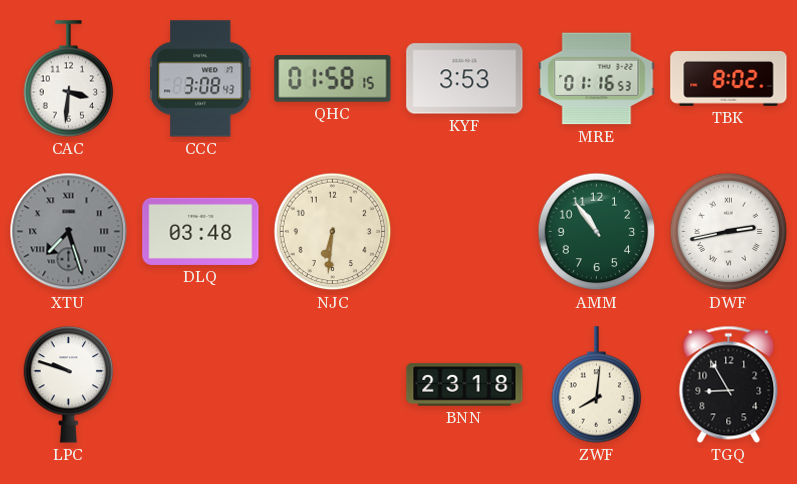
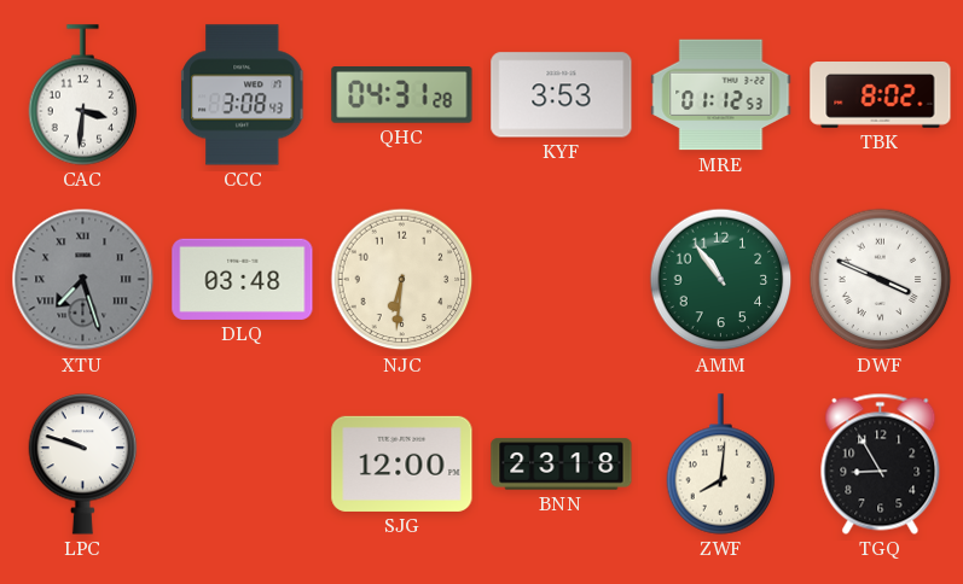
QHC: 01:58 -> 04:31
MRE: 01:16 -> 01:12
DWF: 2:43 -> 3:49
SJG: none -> 12:00
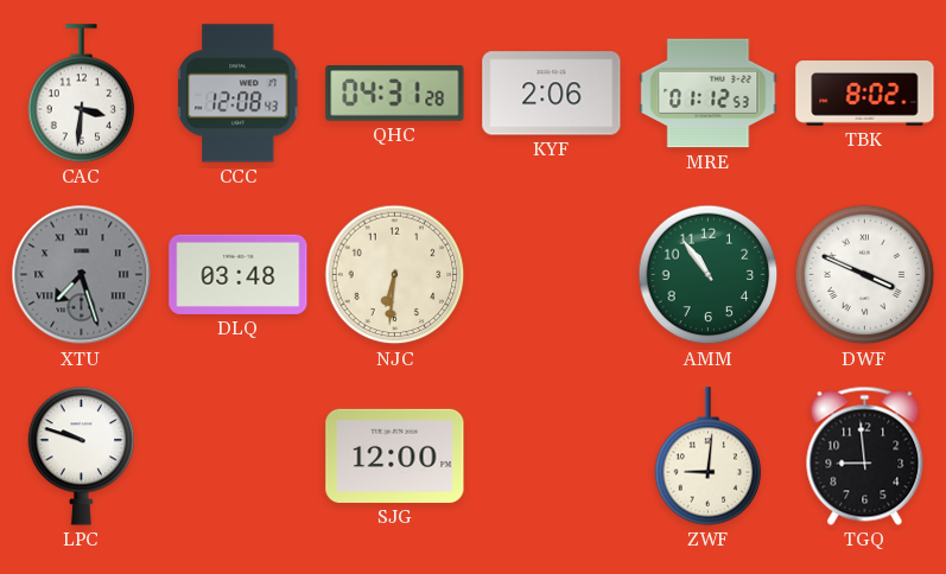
CCC: 3:08 -> 12:08
KYF: 3:53 -> 2:06
BNN: 23:18 -> none
ZWF: 8:01 -> 9:01
TGQ: 8:55 -> 8:59
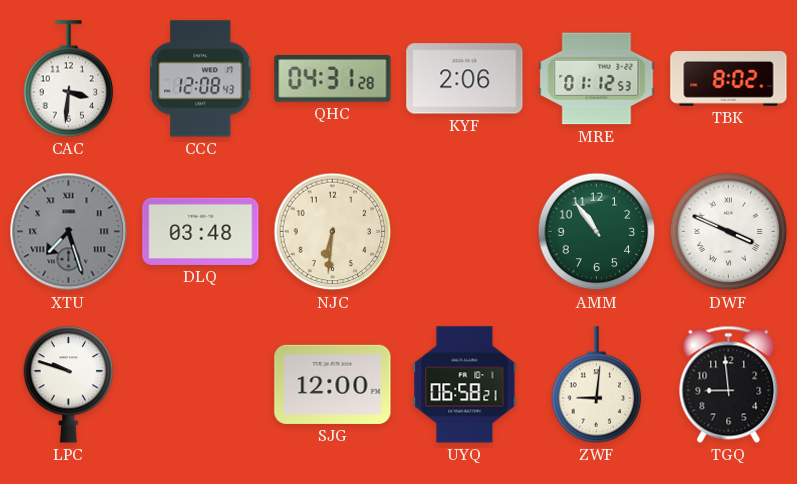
UYQ: none -> 06:58
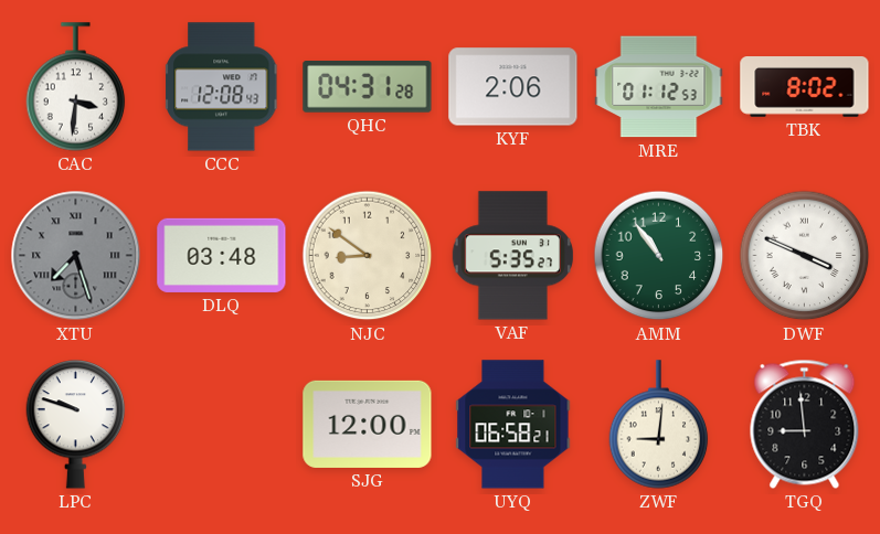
NJC: 6:31 -> 8:51
VAF: none -> 5:35
